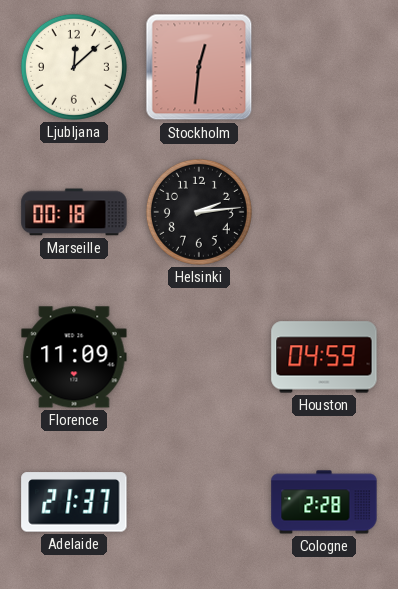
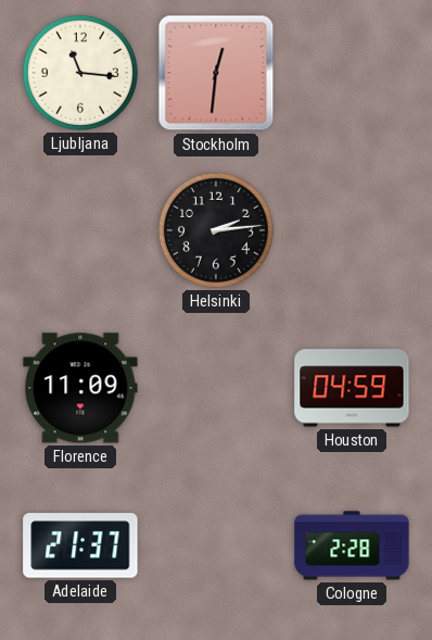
Ljubljana: 12:08 -> 11:16
Marseille: 00:18 -> none
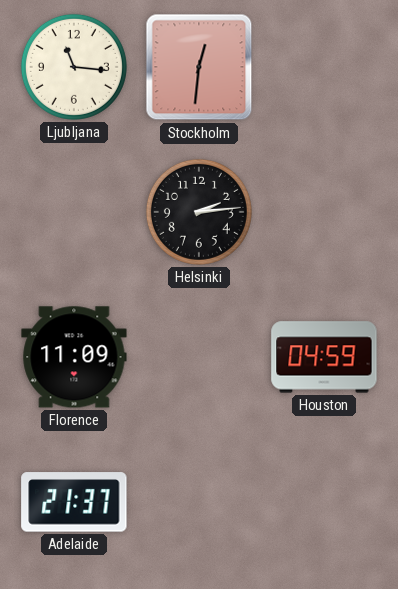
Cologne: 2:28 -> none
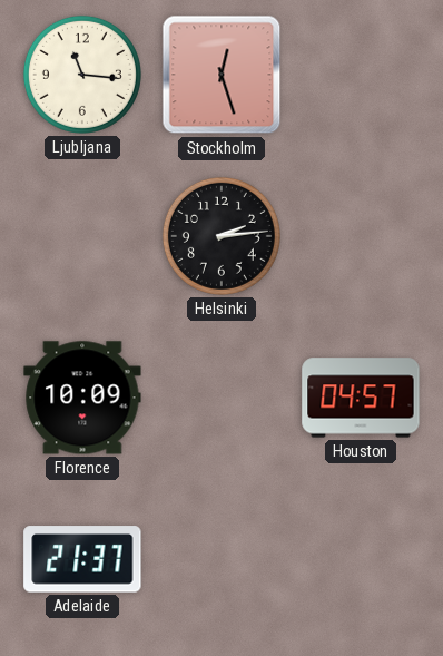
Stockholm: 12:31 -> 12:27
Florence: 11:09 -> 10:09
Houston: 04:59 -> 04:57
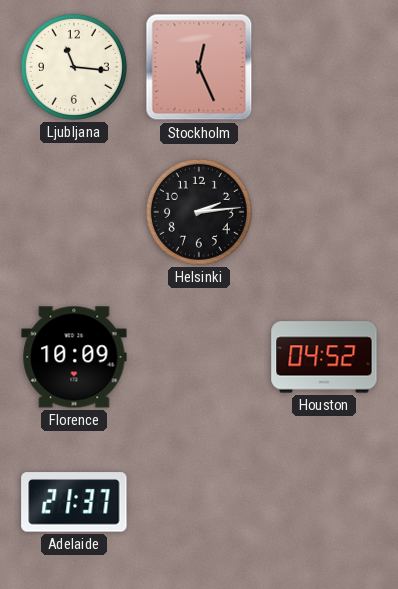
Stockholm: 12:27 -> 12:26
Houston: 04:57 -> 04:52
